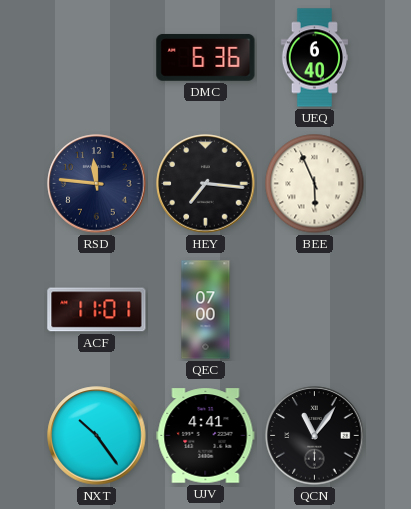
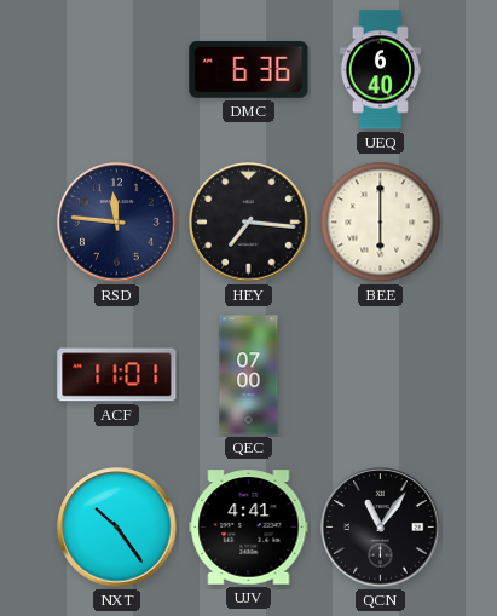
BEE: 5:56 -> 6:00
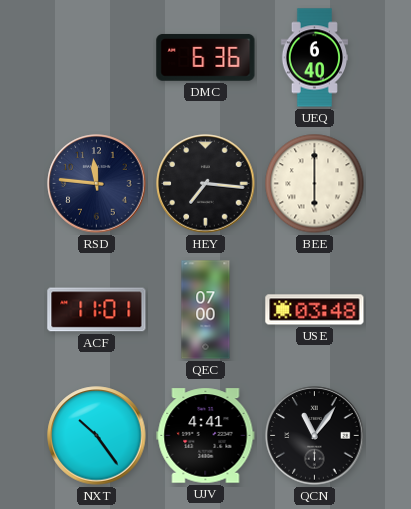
USE: none -> 03:48
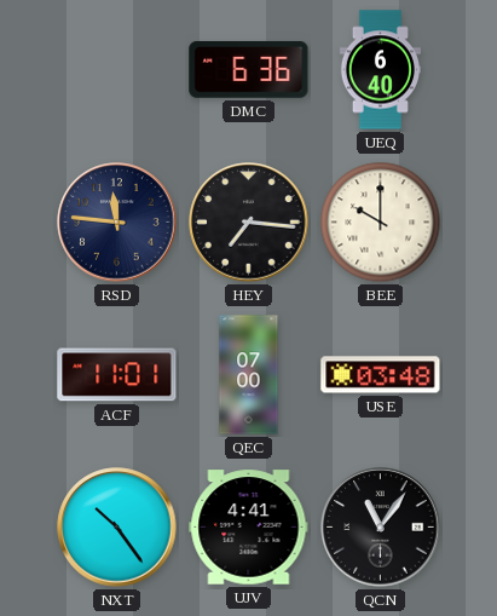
BEE: 6:00 -> 10:00
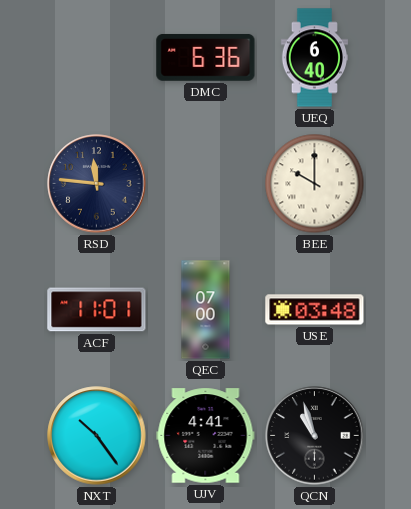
HEY: 7:16 -> none
QCN: 11:06 -> 10:57
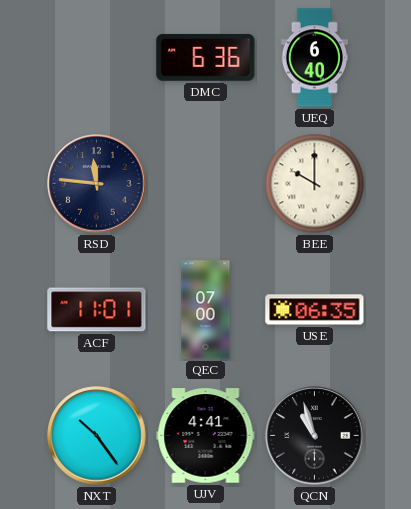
USE: 03:48 -> 06:35
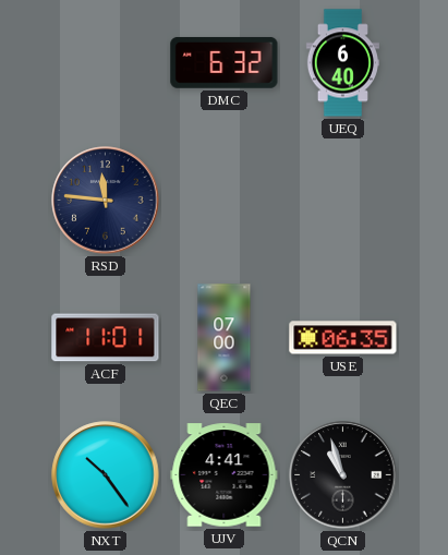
DMC: 6:36 -> 6:32
BEE: 10:00 -> none
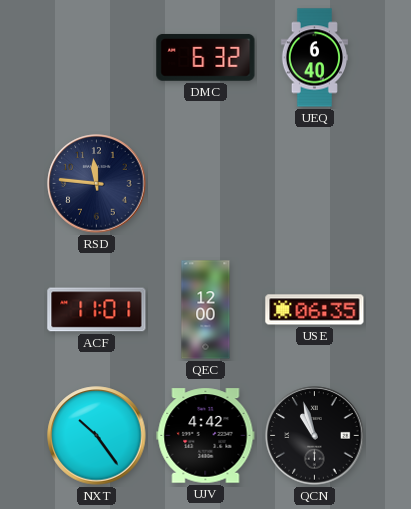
QEC: 07:00 -> 12:00
UJV: 4:41 -> 4:42
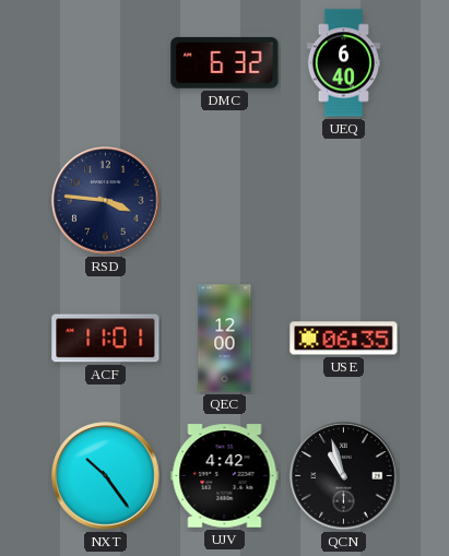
RSD: 11:46 -> 3:46
